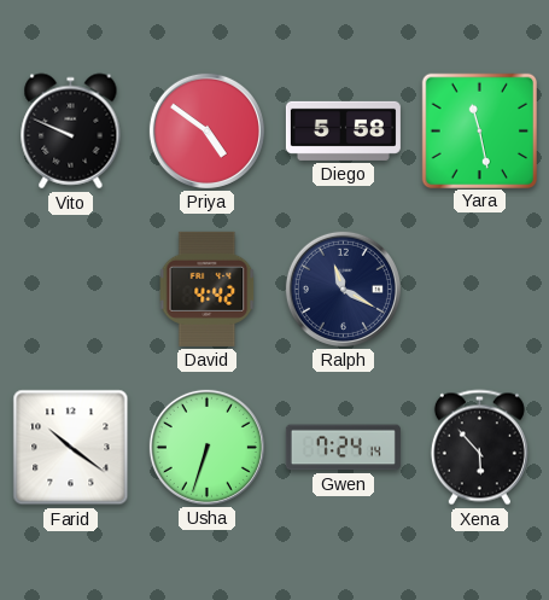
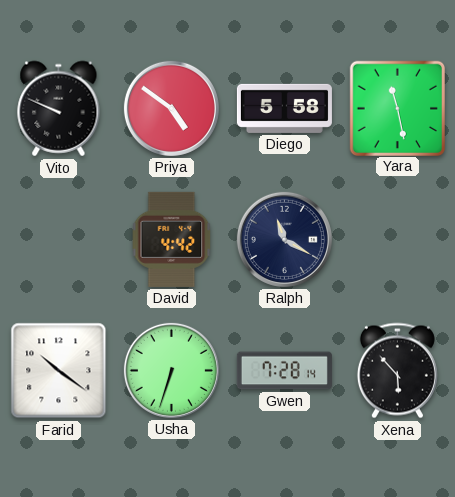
Gwen: 7:24 -> 7:28
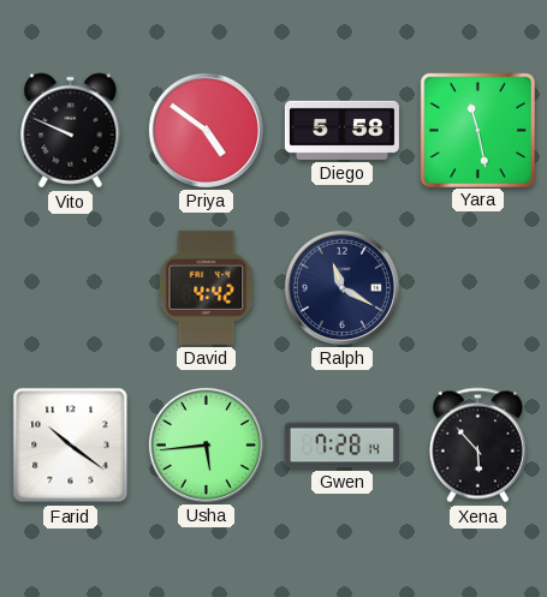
Usha: 6:33 -> 5:44
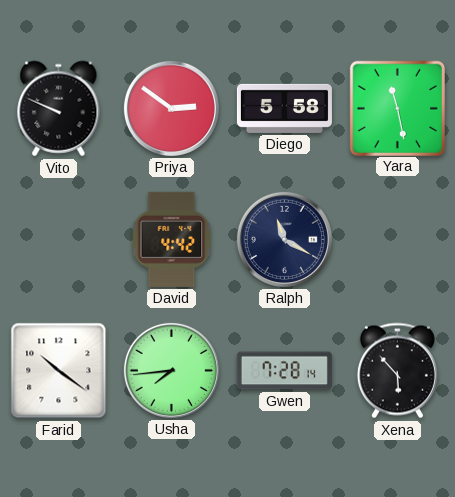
Priya: 4:51 -> 2:51
Usha: 5:44 -> 7:44
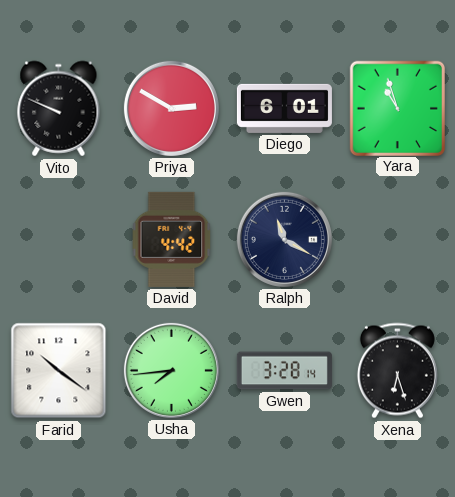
Priya: 2:51 -> 2:50
Diego: 5:58 -> 6:01
Yara: 11:28 -> 10:57
Gwen: 7:28 -> 3:28
Xena: 5:53 -> 6:27
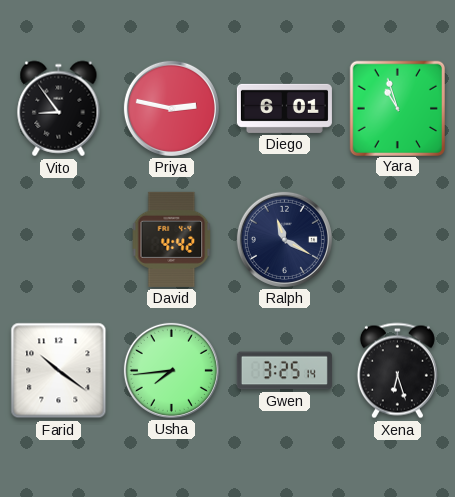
Vito: 9:49 -> 8:54
Priya: 2:50 -> 2:47
Gwen: 3:28 -> 3:25
